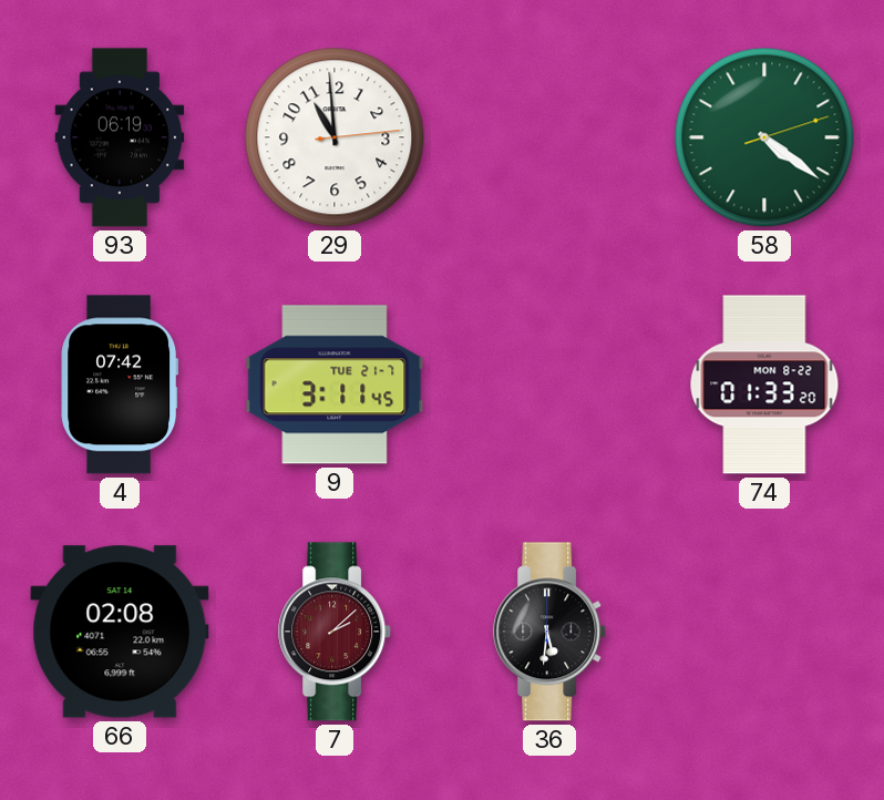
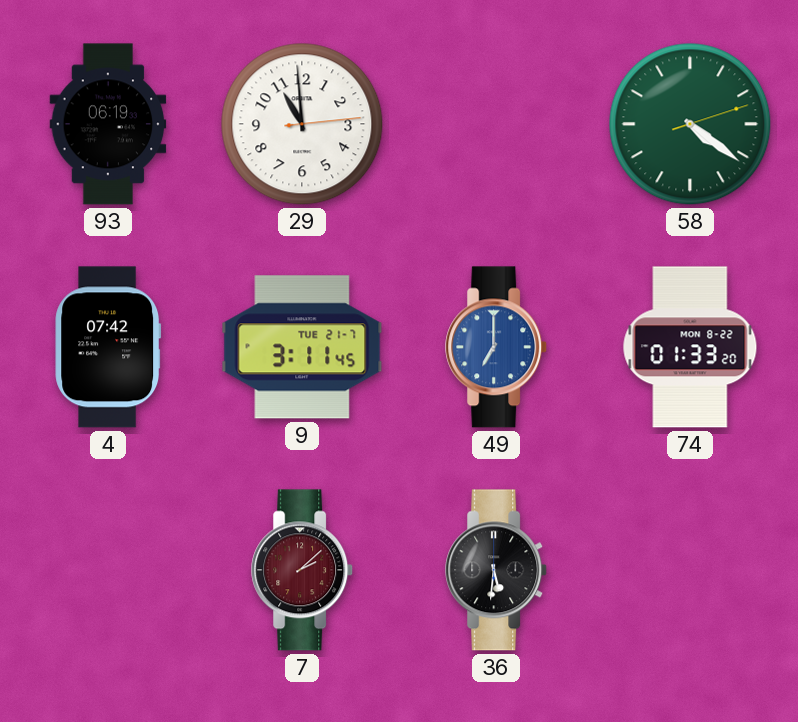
49: none -> 7:00
66: 02:08 -> none
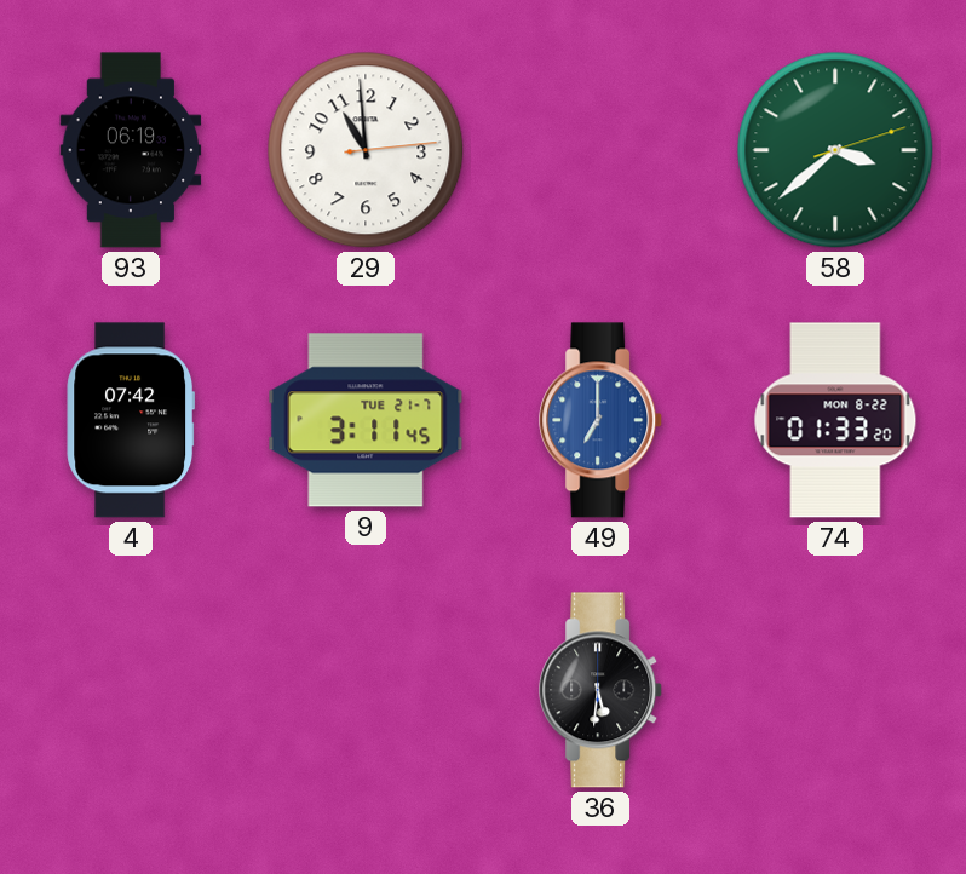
58: 4:21 -> 3:38
7: 2:08 -> none
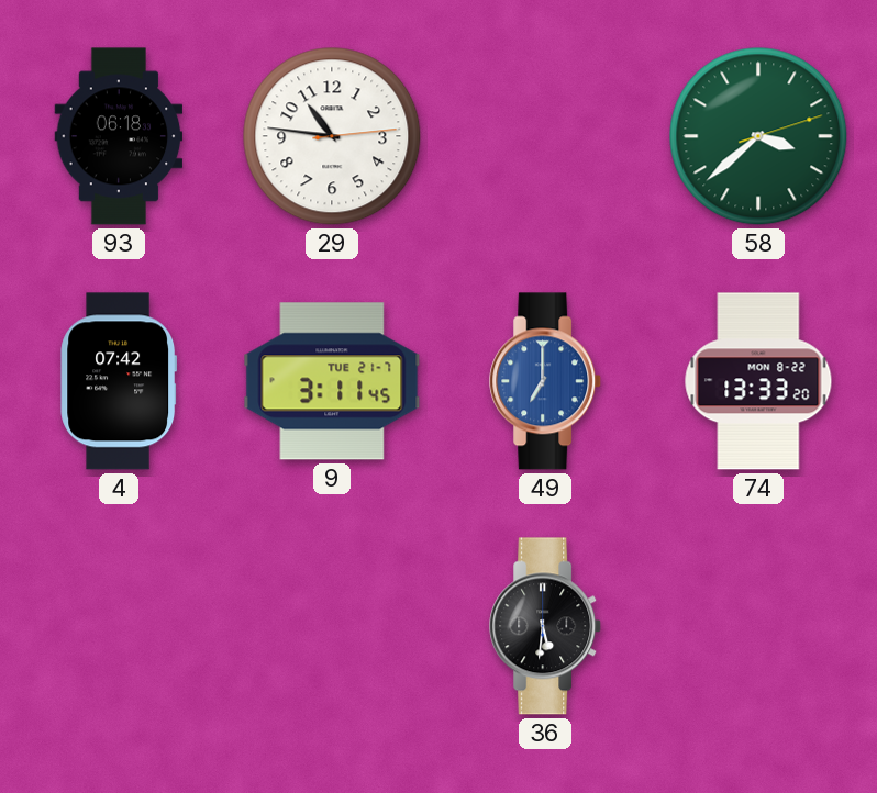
93: 06:19 -> 06:18
29: 10:59 -> 10:46
74: 01:33 -> 13:33
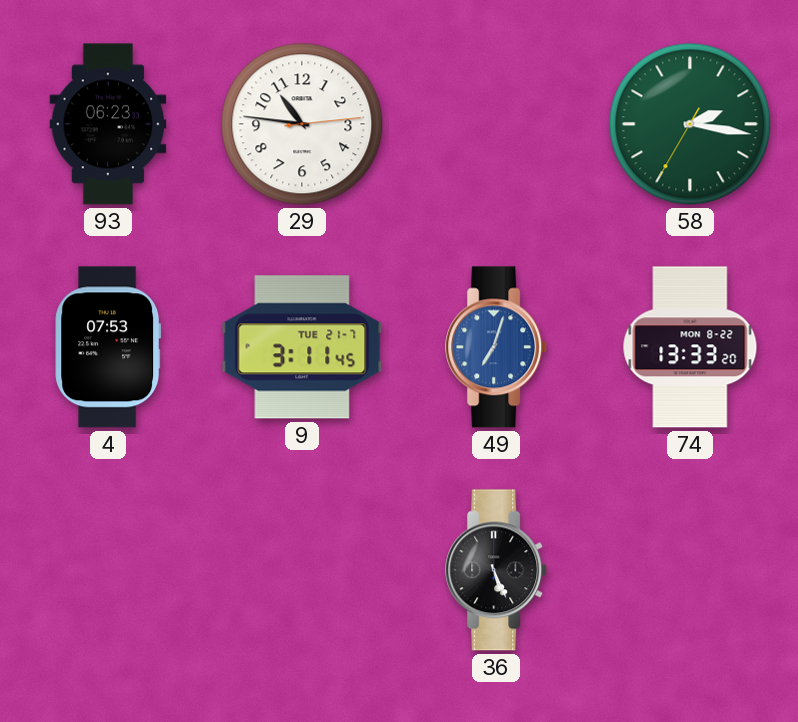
93: 06:18 -> 06:23
58: 3:38 -> 2:16
4: 07:42 -> 07:53
49: 7:00 -> 7:03
36: 5:31 -> 5:26
